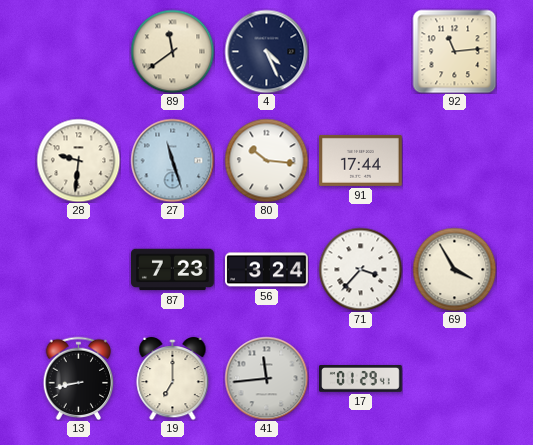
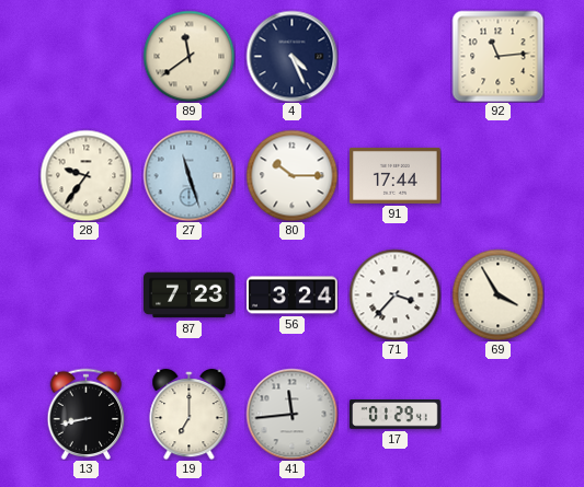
28: 9:31 -> 9:36
80: 10:16 -> 10:15
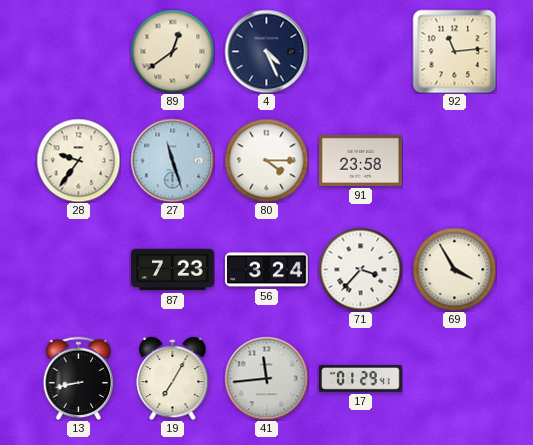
89: 11:39 -> 12:39
80: 10:15 -> 4:15
91: 17:44 -> 23:58
19: 7:00 -> 7:05
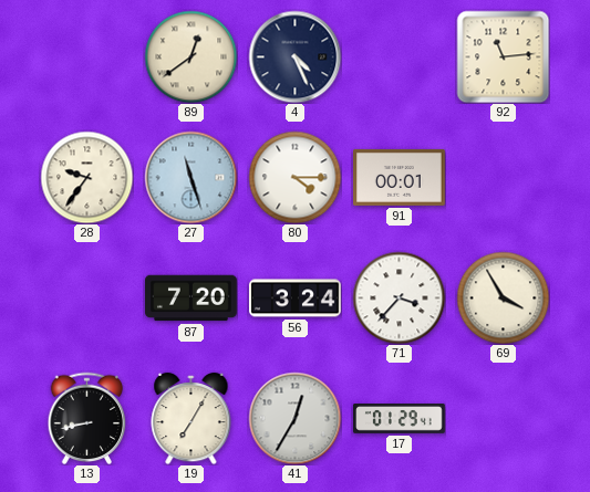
91: 23:58 -> 00:01
87: 7:23 -> 7:20
41: 11:44 -> 12:35
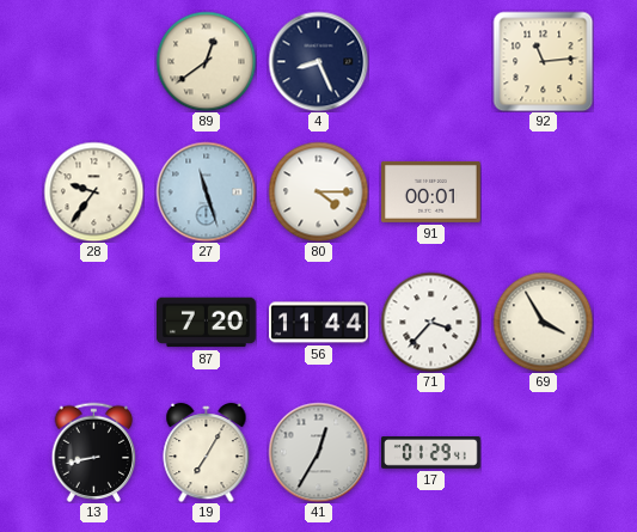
4: 4:26 -> 8:26
56: 3:24 -> 11:44
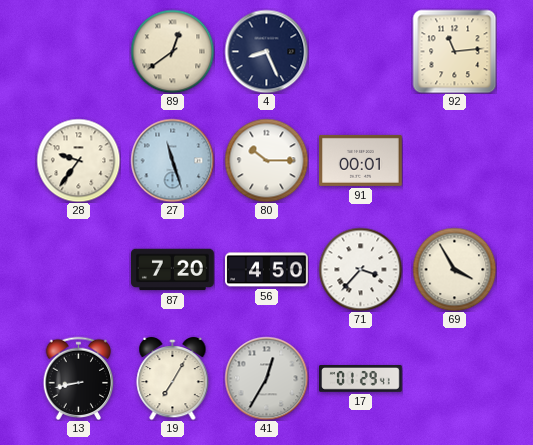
80: 4:15 -> 10:15
56: 11:44 -> 4:50
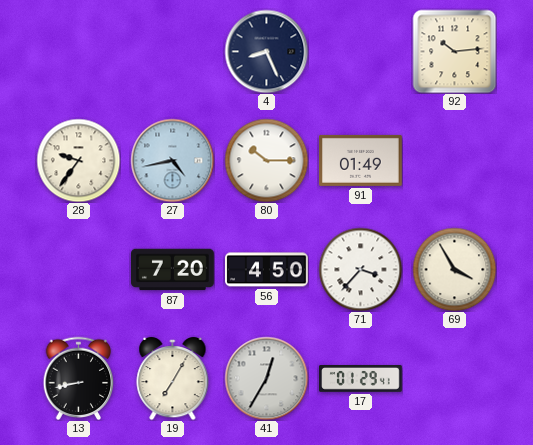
89: 12:39 -> none
92: 11:14 -> 10:14
27: 11:27 -> 4:43
91: 00:01 -> 01:49
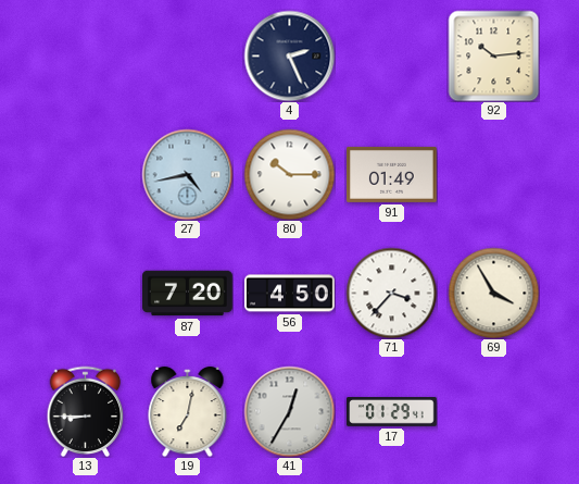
4: 8:26 -> 2:26
28: 9:36 -> none
13: 8:43 -> 8:45
19: 7:05 -> 7:02
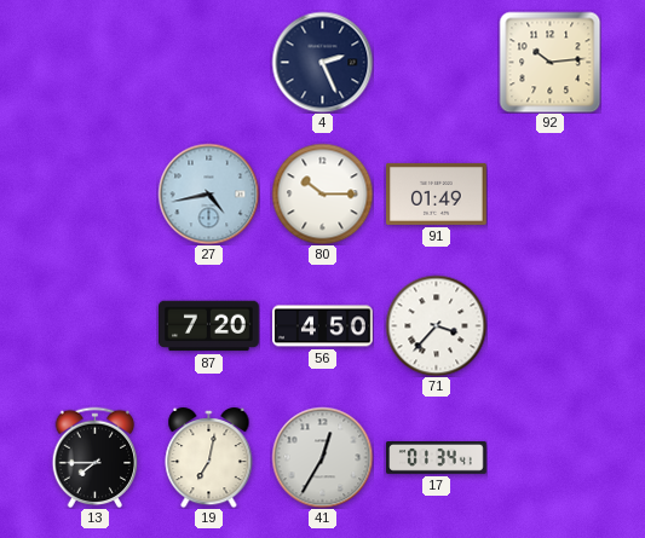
69: 3:55 -> none
13: 8:45 -> 7:45
17: 01:29 -> 01:34
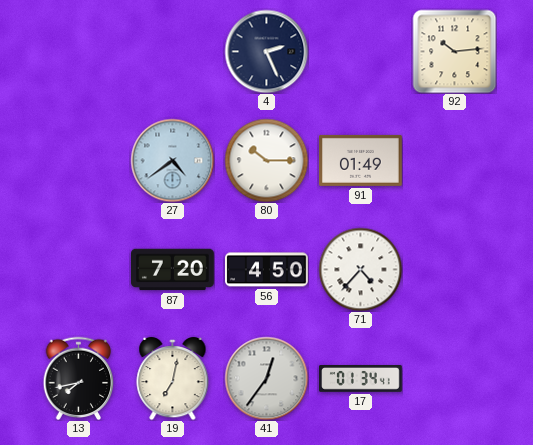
27: 4:43 -> 4:39
71: 3:37 -> 4:37
13: 7:45 -> 7:43
41: 12:35 -> 12:36
